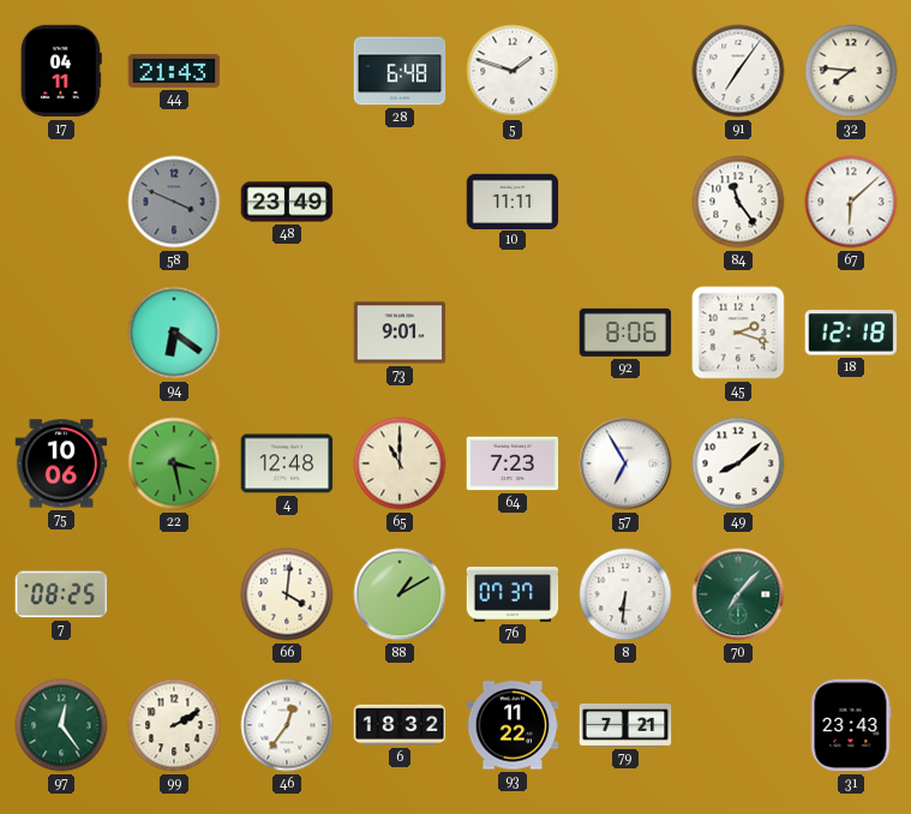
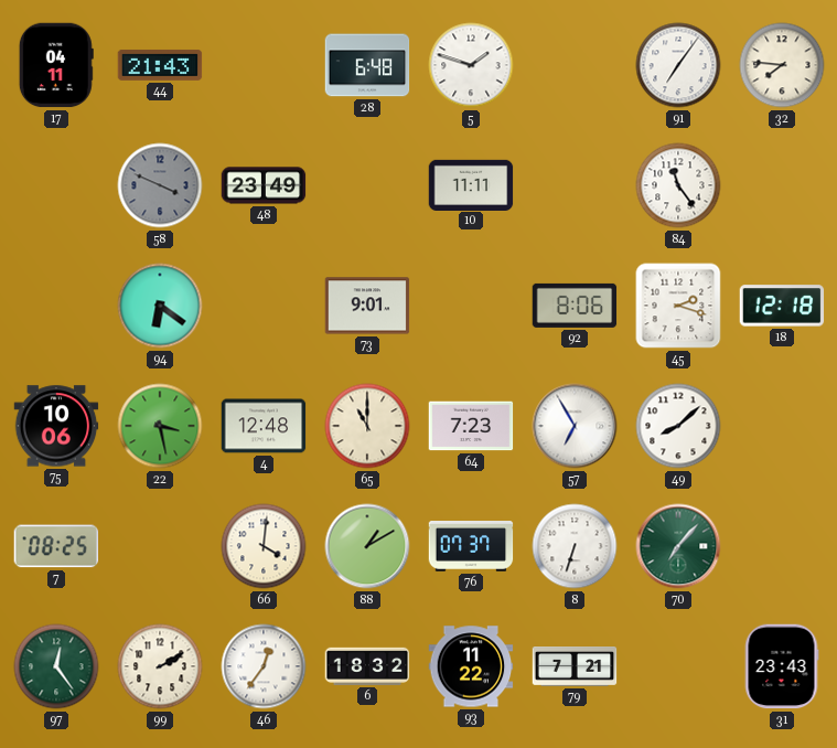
67: 6:08 -> none
8: 6:31 -> 6:33
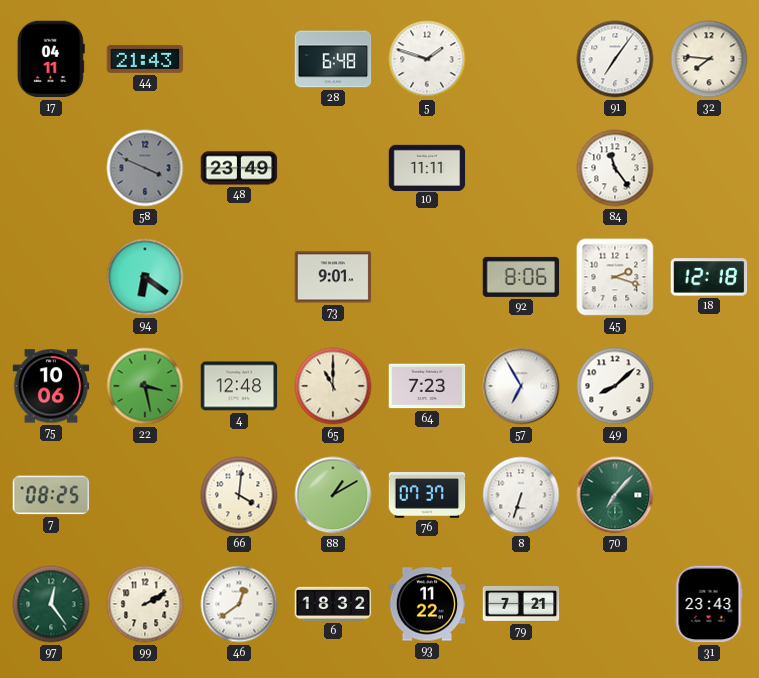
46: 12:36 -> 12:39
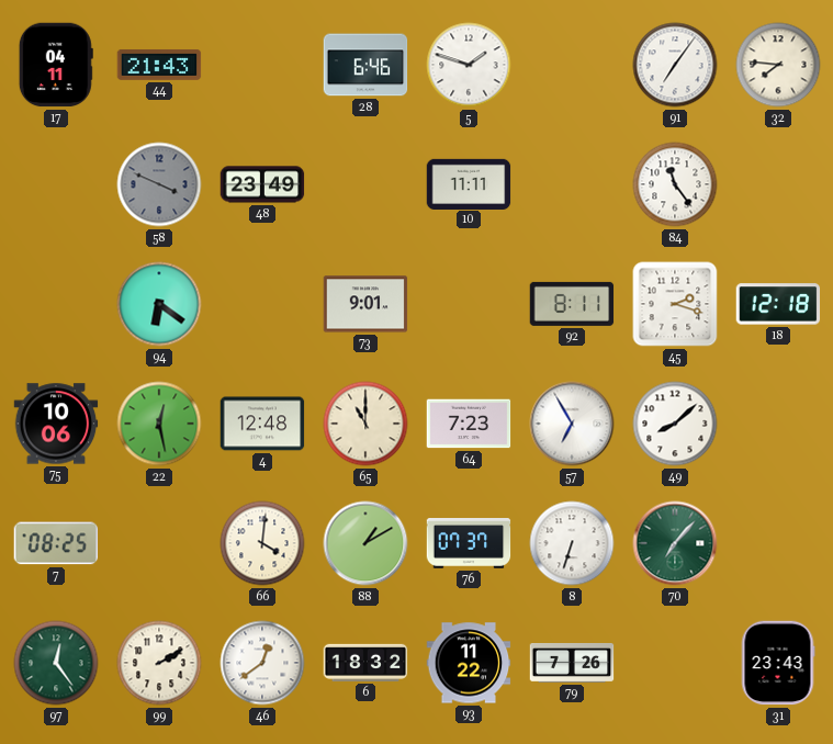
28: 6:48 -> 6:46
92: 8:06 -> 8:11
22: 3:28 -> 12:28
79: 7:21 -> 7:26
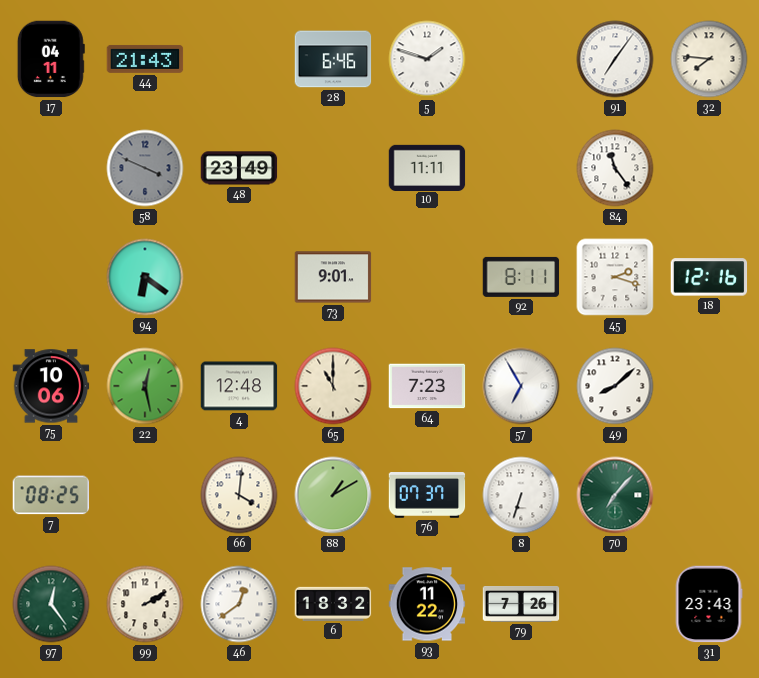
18: 12:18 -> 12:16
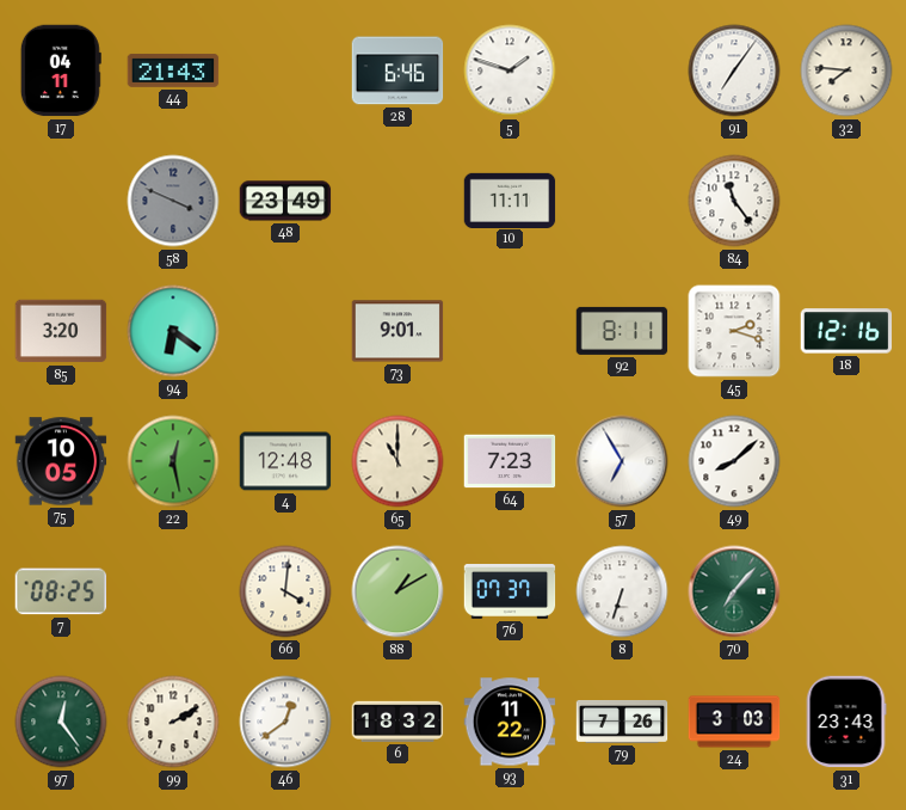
85: none -> 3:20
75: 10:06 -> 10:05
24: none -> 3:03
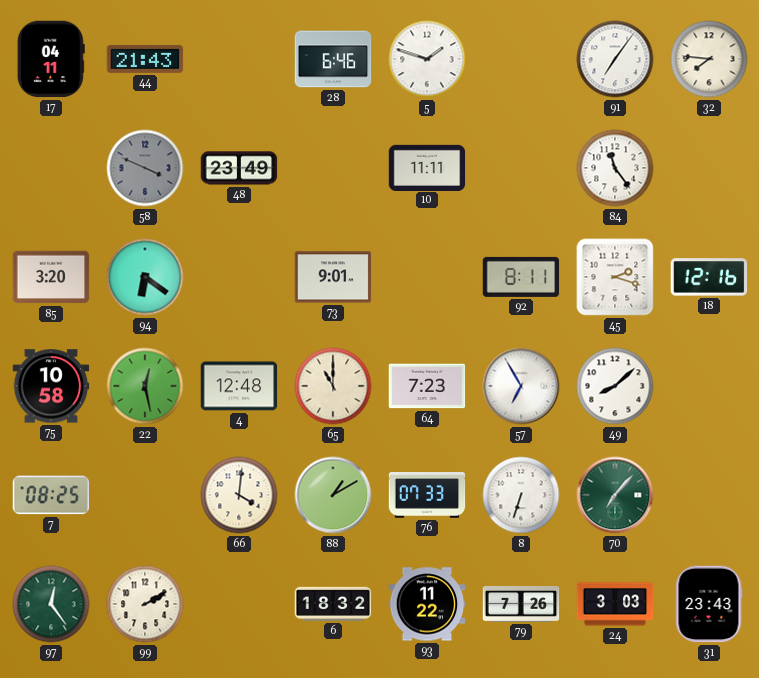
75: 10:05 -> 10:58
76: 07:37 -> 07:33
46: 12:39 -> none
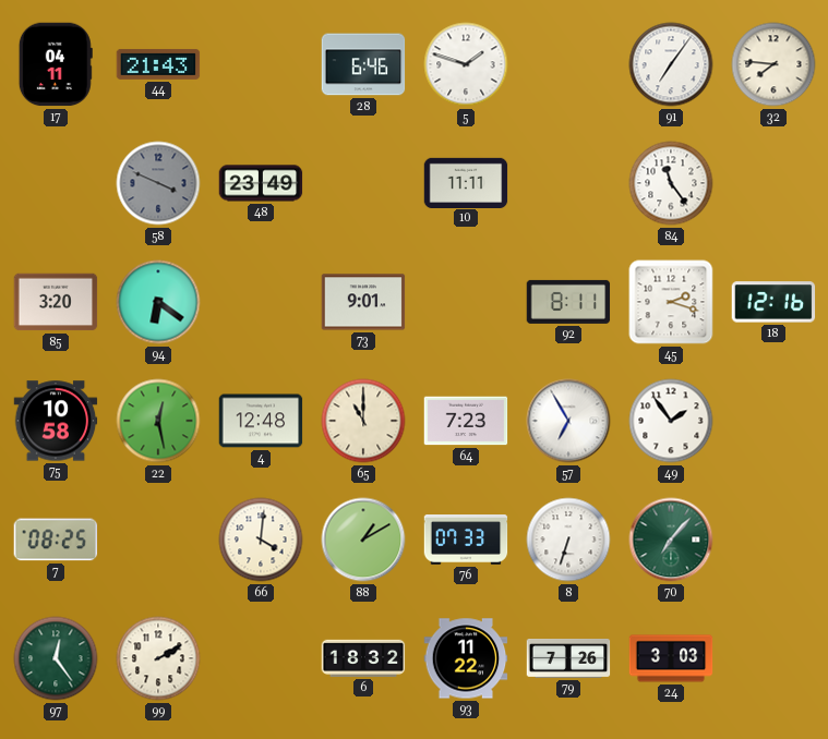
49: 8:08 -> 1:54
31: 23:43 -> none
